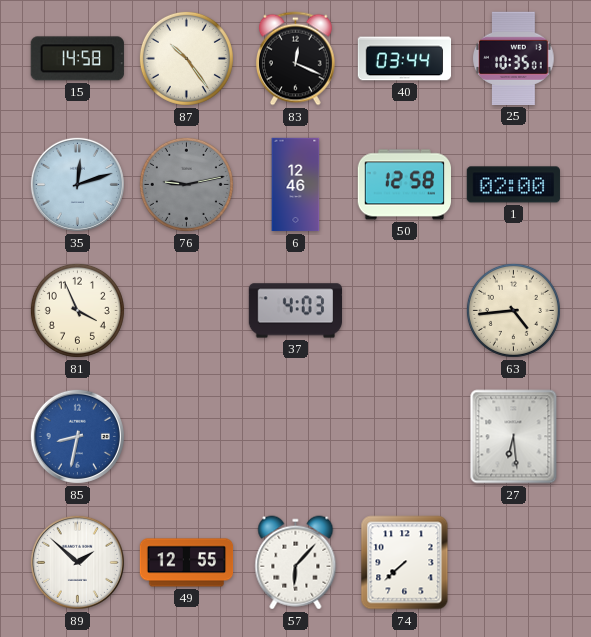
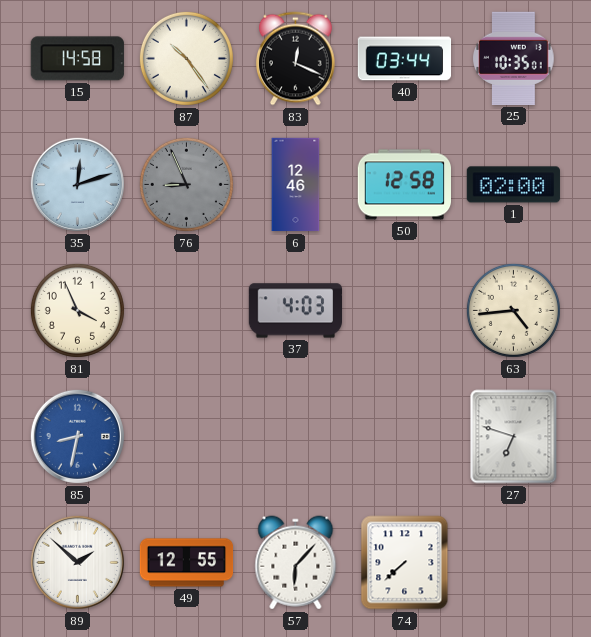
76: 9:13 -> 8:56
27: 6:29 -> 6:48
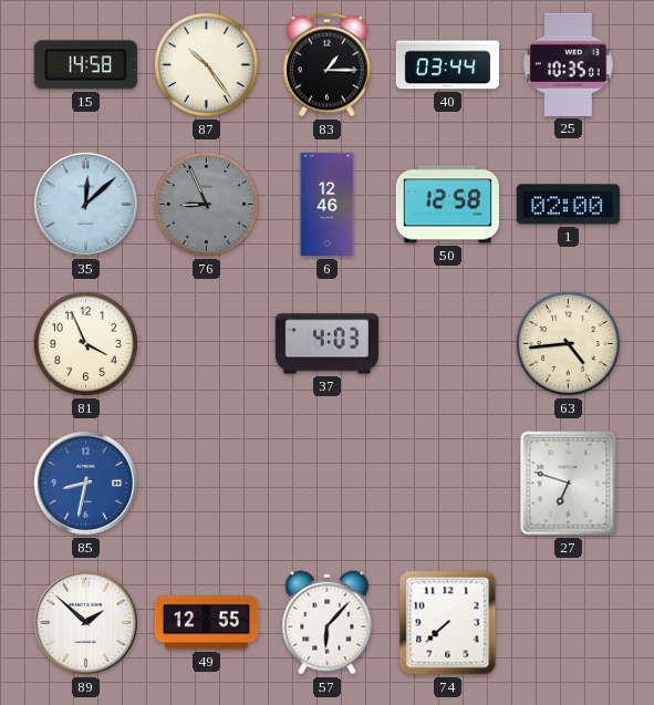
83: 12:19 -> 1:15
35: 12:12 -> 12:08
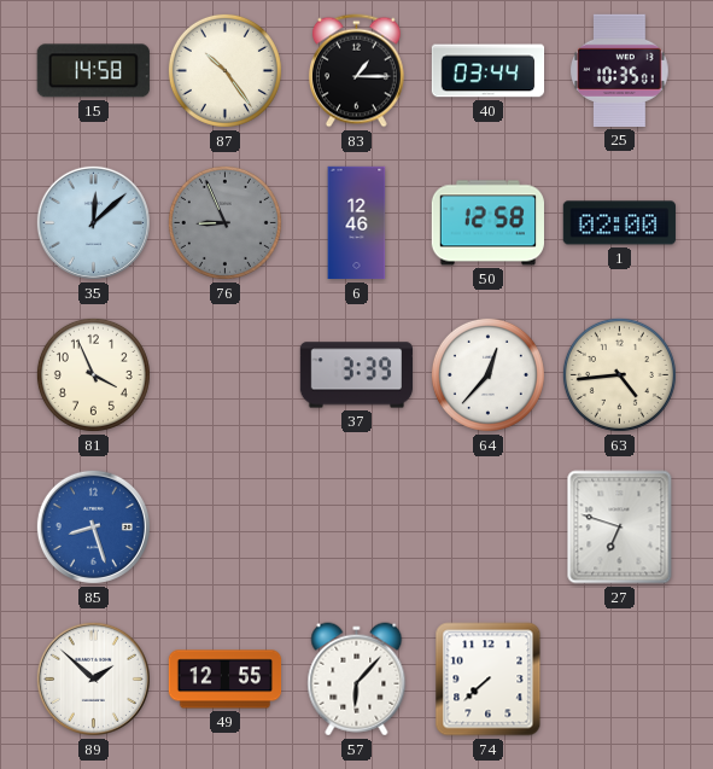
37: 4:03 -> 3:39
64: none -> 12:37
85: 8:32 -> 8:27
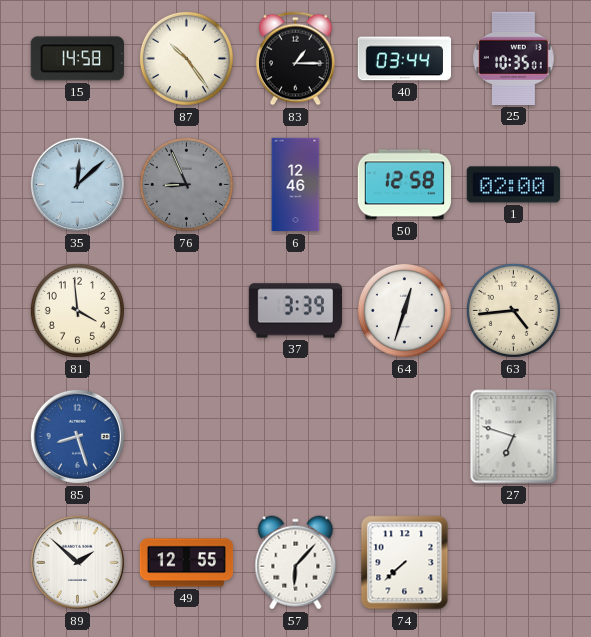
81: 3:56 -> 3:59
64: 12:37 -> 12:33
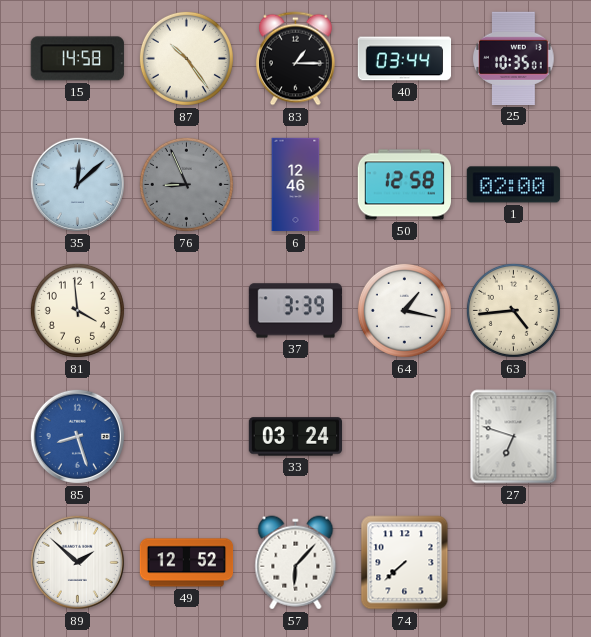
64: 12:33 -> 1:17
33: none -> 03:24
49: 12:55 -> 12:52
